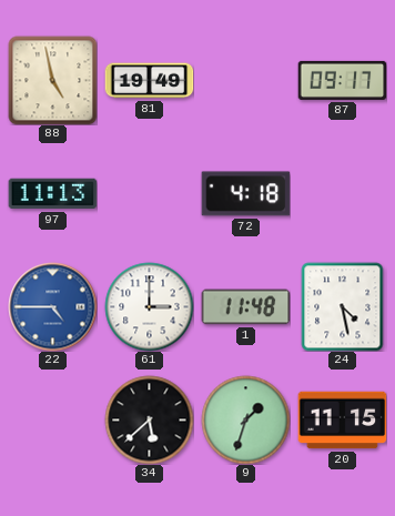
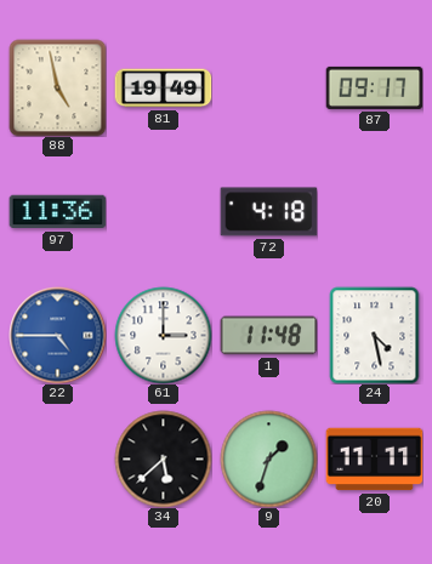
97: 11:13 -> 11:36
20: 11:15 -> 11:11
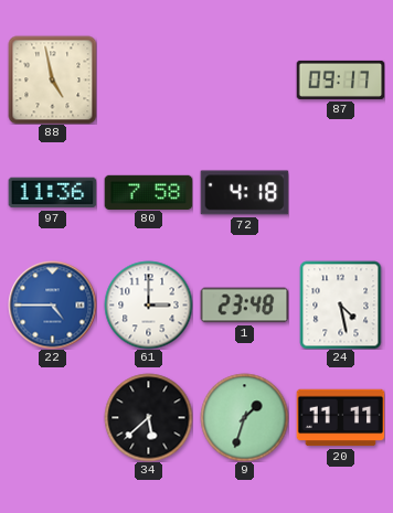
81: 19:49 -> none
80: none -> 7:58
1: 11:48 -> 23:48
